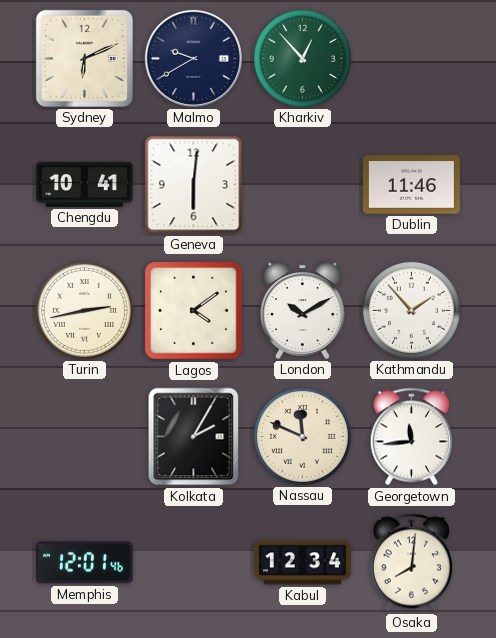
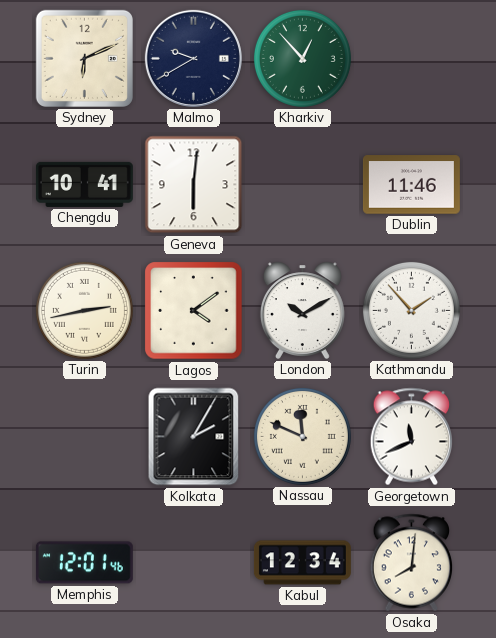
Georgetown: 11:44 -> 11:41
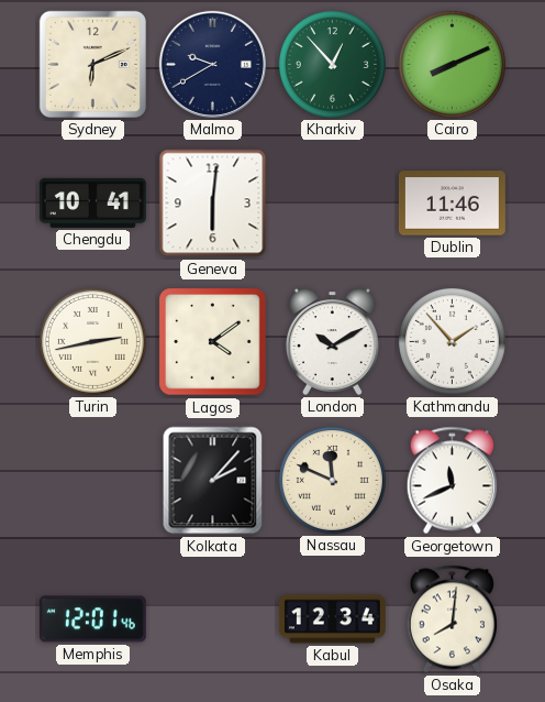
Cairo: none -> 8:11
Kolkata: 2:05 -> 2:07
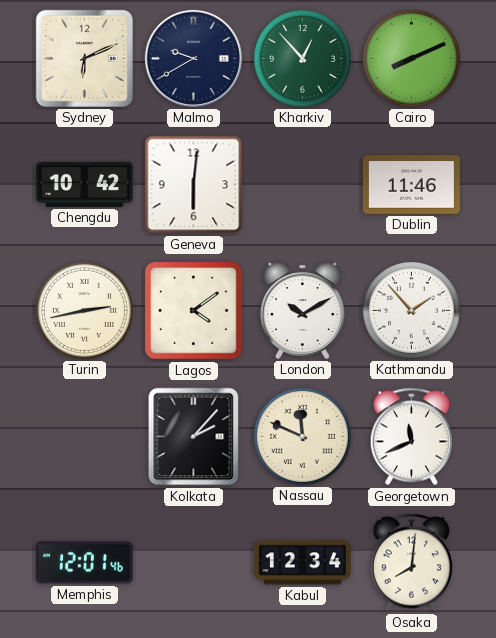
Chengdu: 10:41 -> 10:42
